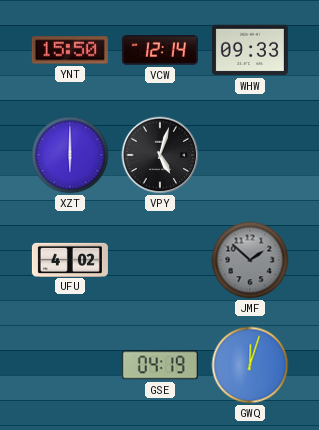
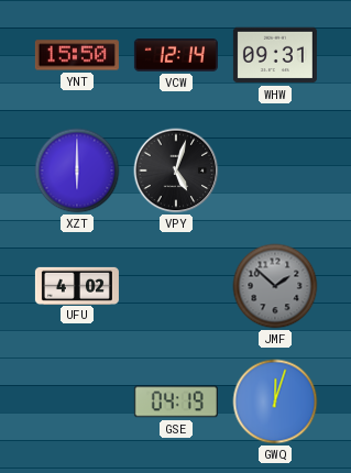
WHW: 09:33 -> 09:31
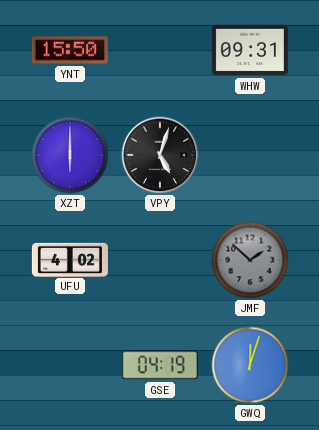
VCW: 12:14 -> none
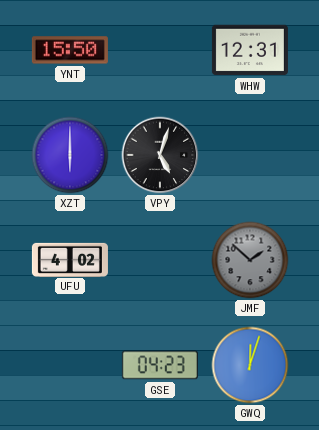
WHW: 09:31 -> 12:31
GSE: 04:19 -> 04:23
